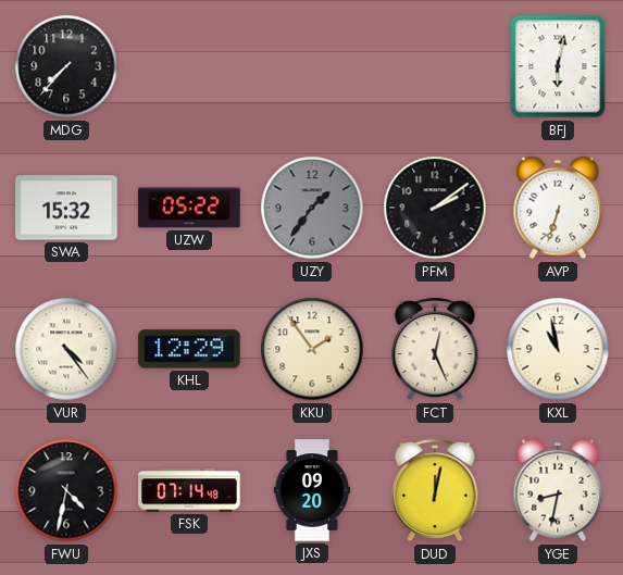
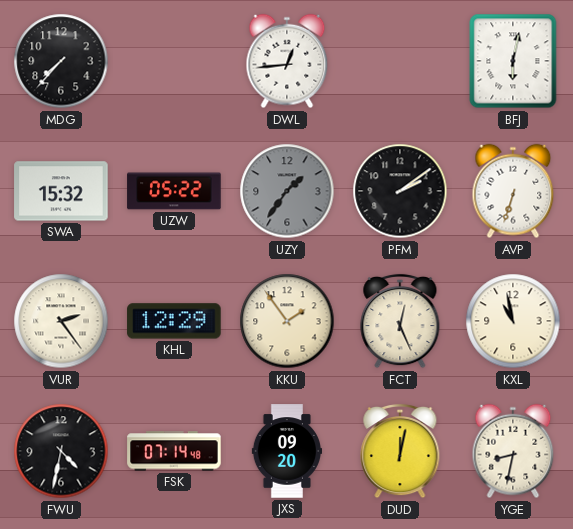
DWL: none -> 12:44
VUR: 4:24 -> 2:24
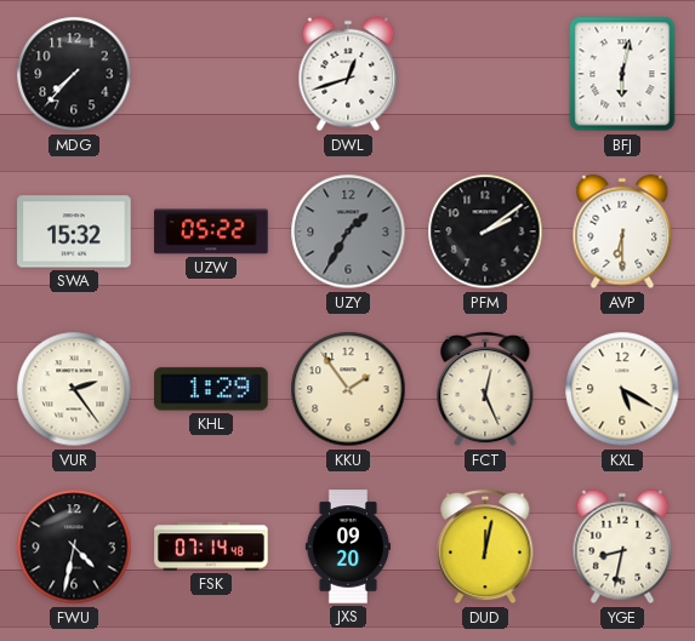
DWL: 12:44 -> 12:42
UZY: 1:36 -> 1:35
AVP: 6:33 -> 6:30
KHL: 12:29 -> 1:29
KXL: 10:58 -> 5:20
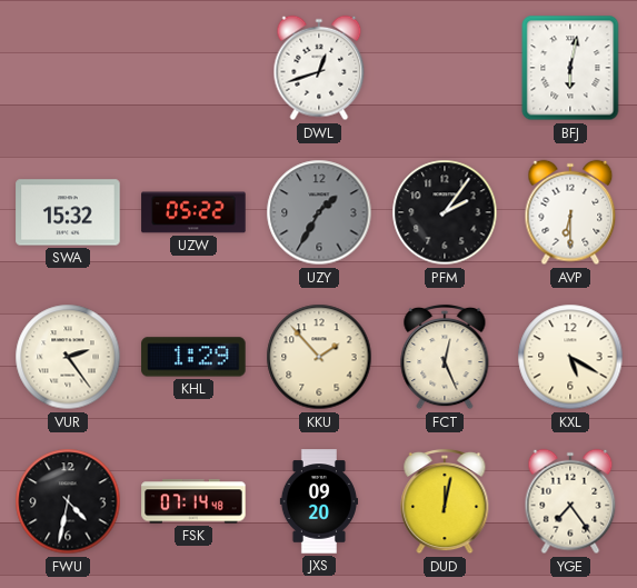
MDG: 7:37 -> none
PFM: 2:09 -> 2:06
KKU: 1:54 -> 1:53
YGE: 8:32 -> 7:24
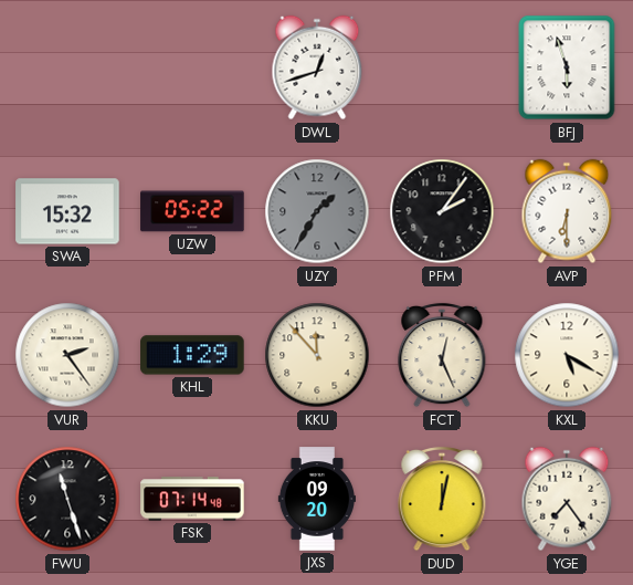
BFJ: 6:02 -> 5:57
KKU: 1:53 -> 11:53
FWU: 4:32 -> 11:27
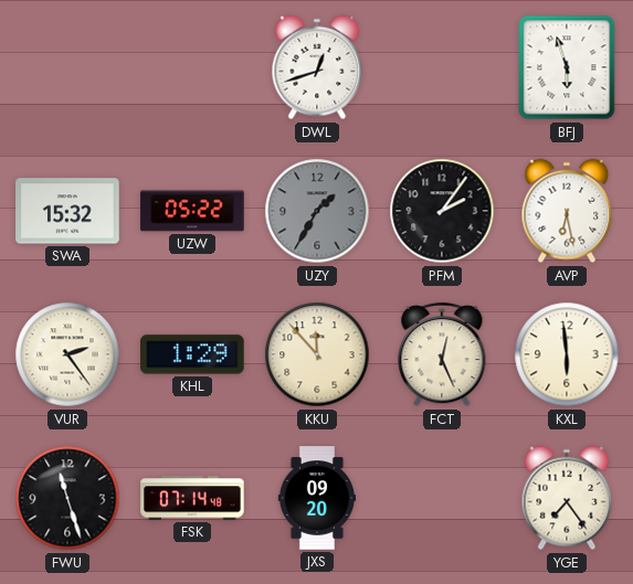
AVP: 6:30 -> 6:28
KXL: 5:20 -> 5:59
DUD: 12:02 -> none
